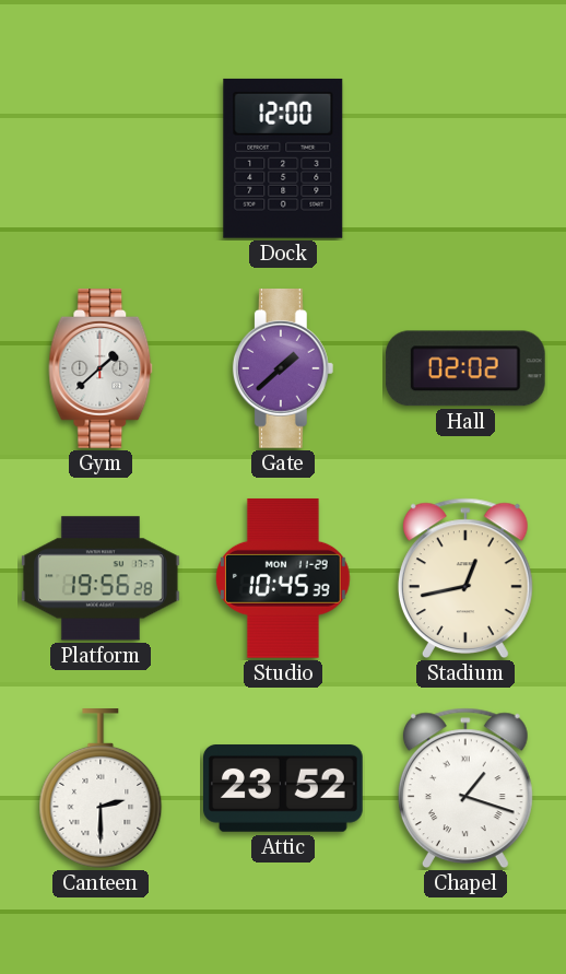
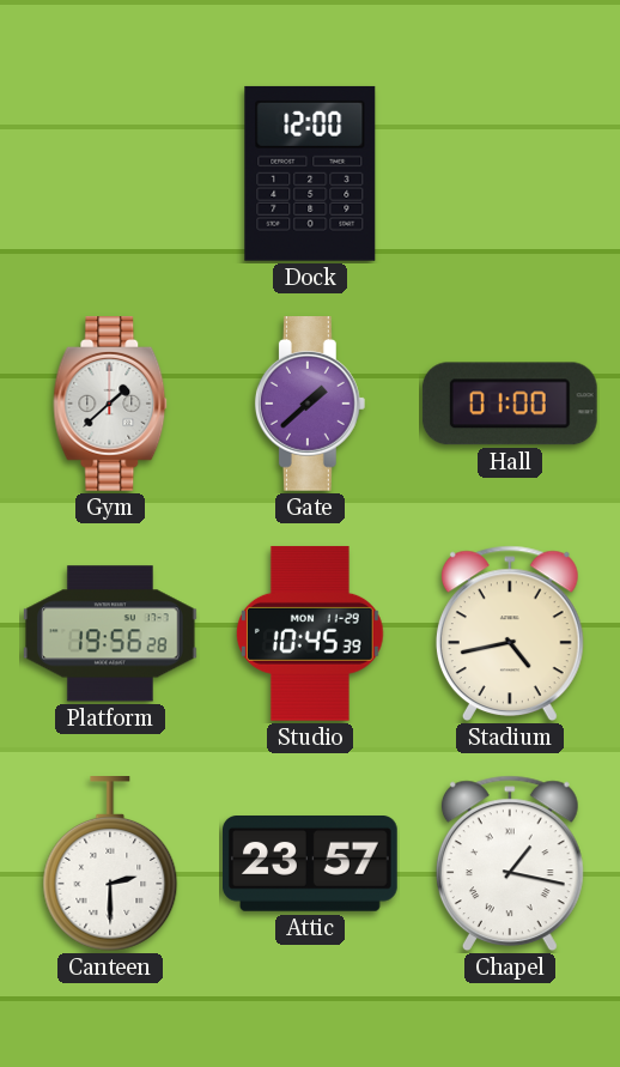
Hall: 02:02 -> 01:00
Stadium: 12:43 -> 4:43
Attic: 23:52 -> 23:57
Chapel: 1:18 -> 1:17
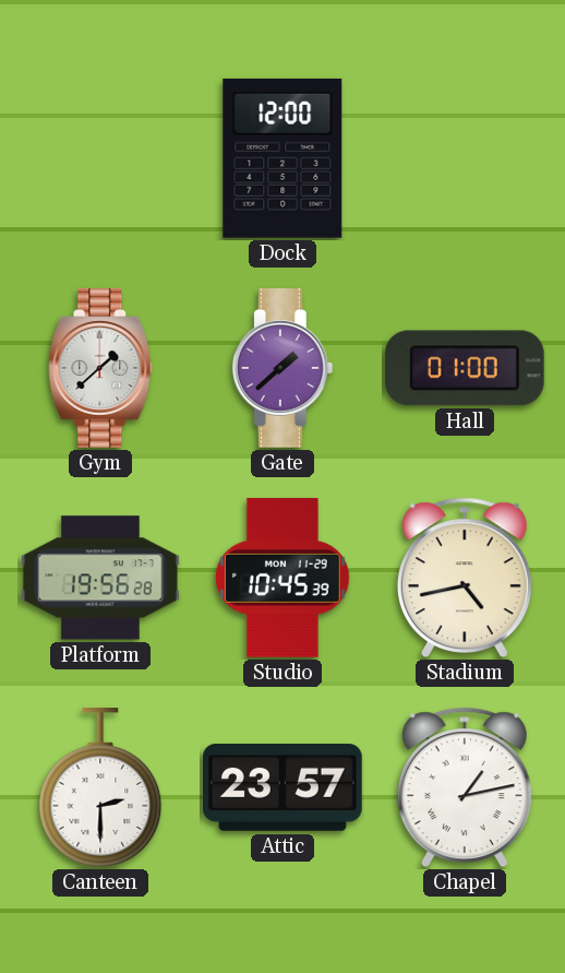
Chapel: 1:17 -> 1:13
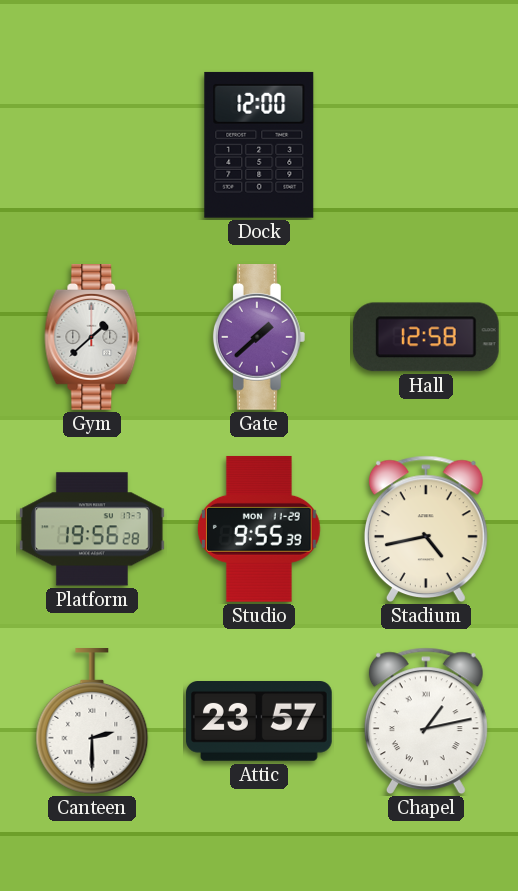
Hall: 01:00 -> 12:58
Studio: 10:45 -> 9:55
